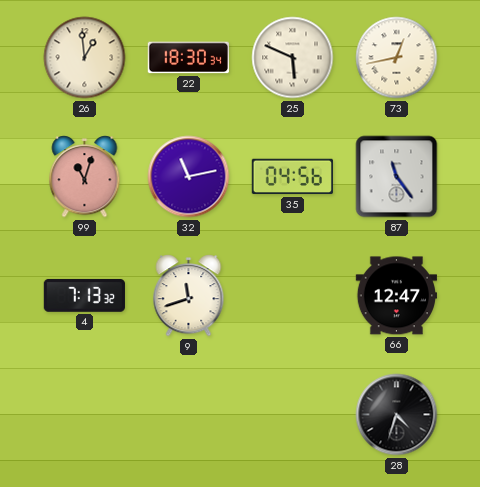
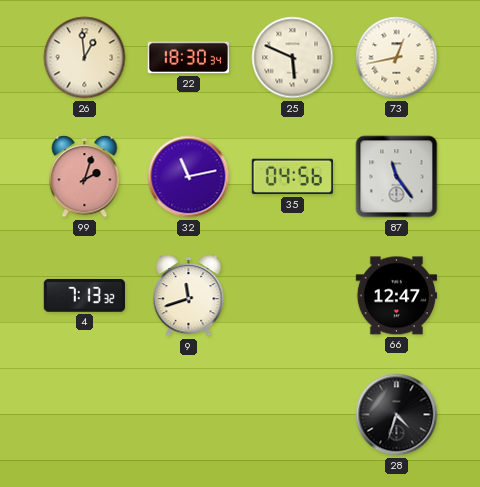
99: 11:03 -> 2:03
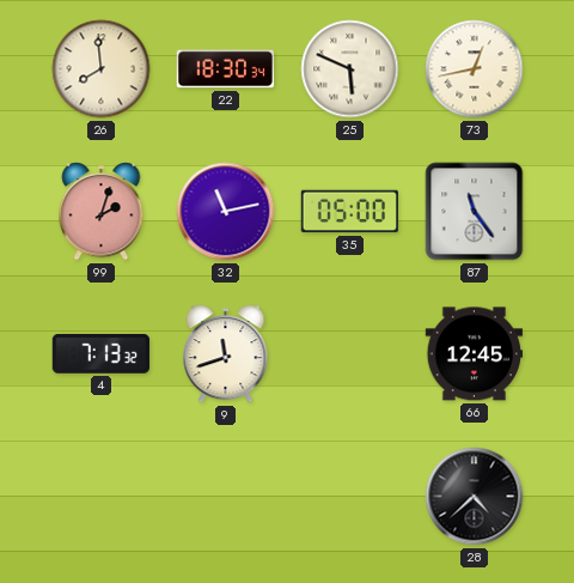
26: 12:59 -> 7:59
35: 04:56 -> 05:00
66: 12:47 -> 12:45
28: 4:33 -> 4:38
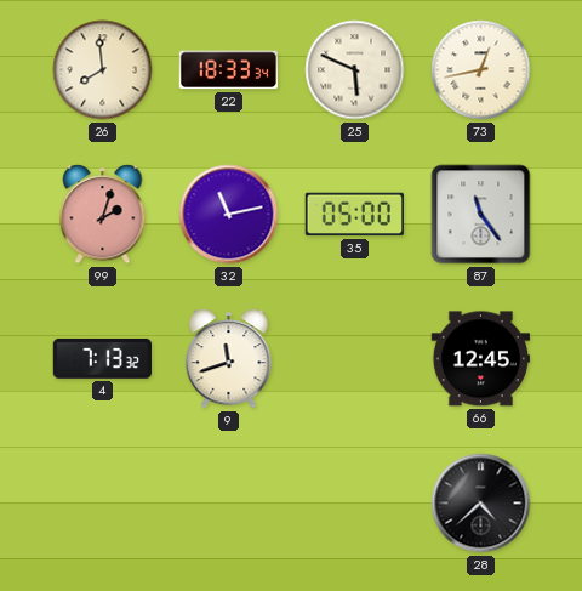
22: 18:30 -> 18:33
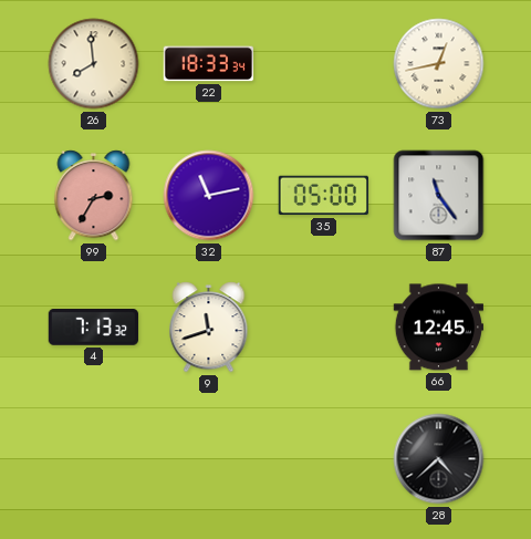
25: 5:49 -> none
99: 2:03 -> 2:35
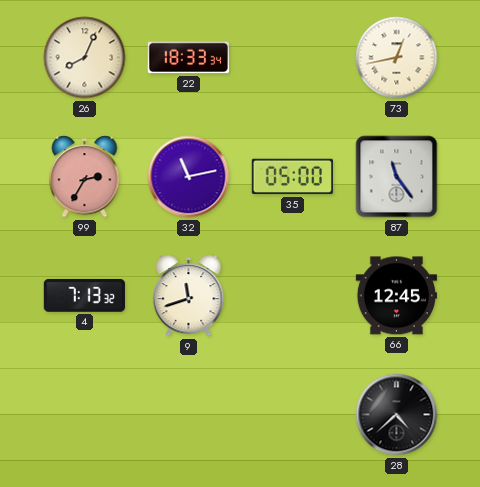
26: 7:59 -> 8:04
